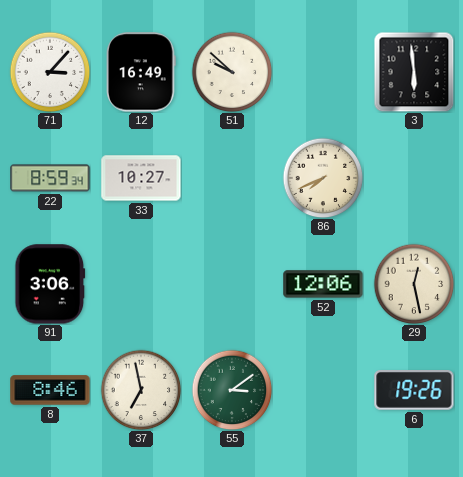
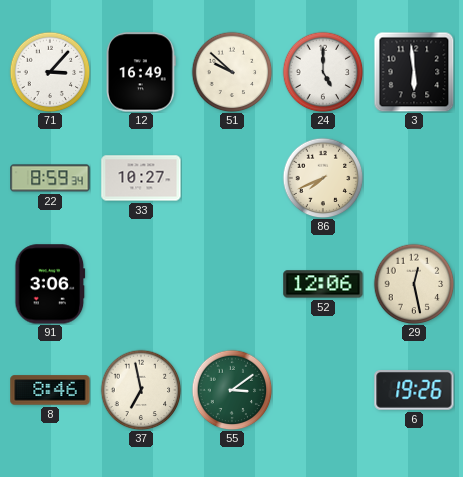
24: none -> 5:00
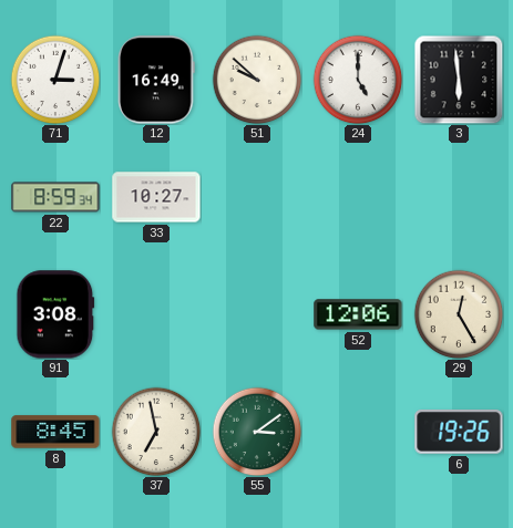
71: 3:07 -> 3:03
86: 7:41 -> none
91: 3:06 -> 3:08
29: 12:28 -> 12:25
8: 8:46 -> 8:45
